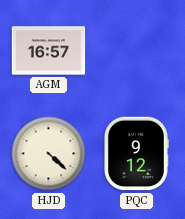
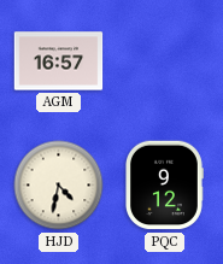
HJD: 4:22 -> 4:32
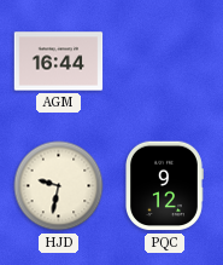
AGM: 16:57 -> 16:44
HJD: 4:32 -> 9:32
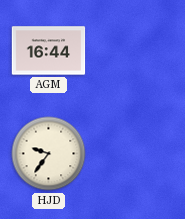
HJD: 9:32 -> 9:36
PQC: 9:12 -> none
